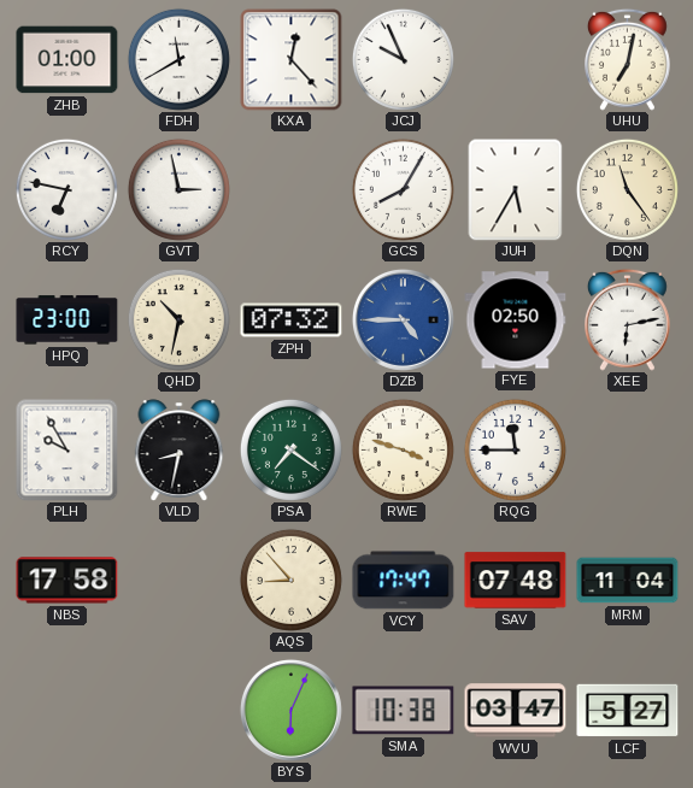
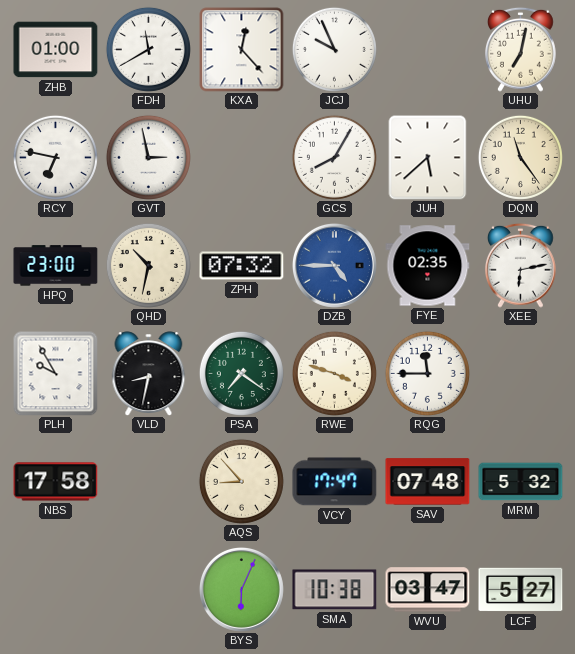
JUH: 5:35 -> 5:38
FYE: 02:50 -> 02:35
MRM: 11:04 -> 5:32
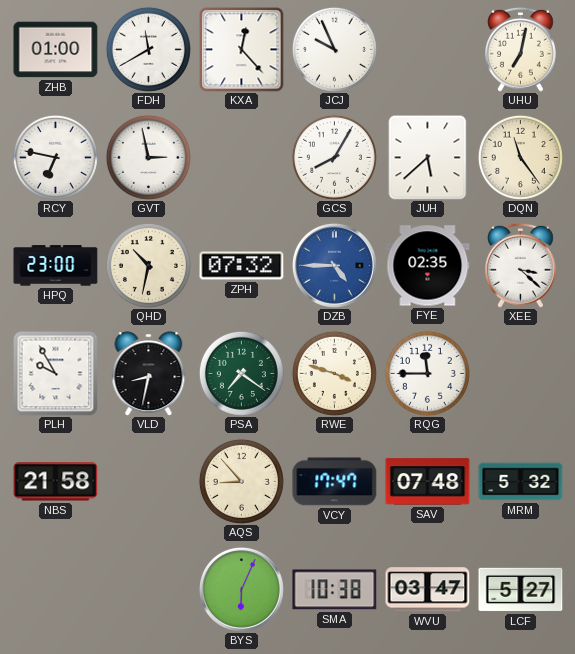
XEE: 6:13 -> 3:22
NBS: 17:58 -> 21:58
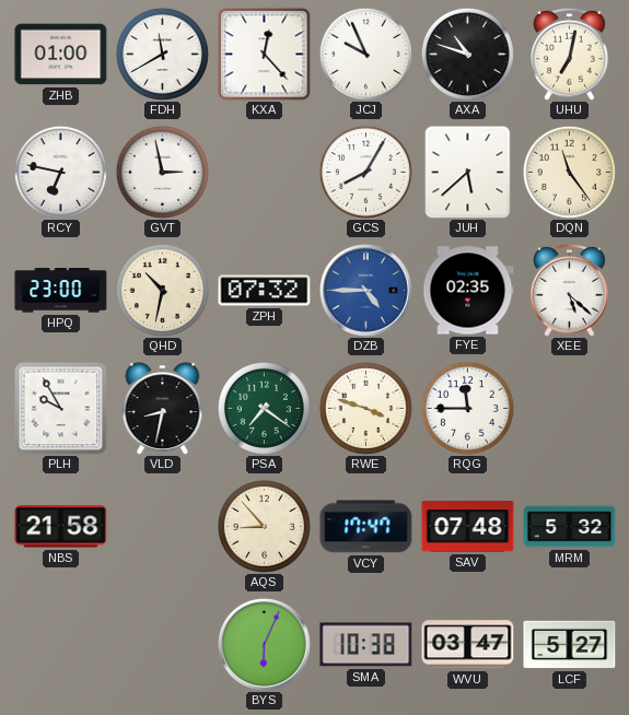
AXA: none -> 10:48
XEE: 3:22 -> 5:22
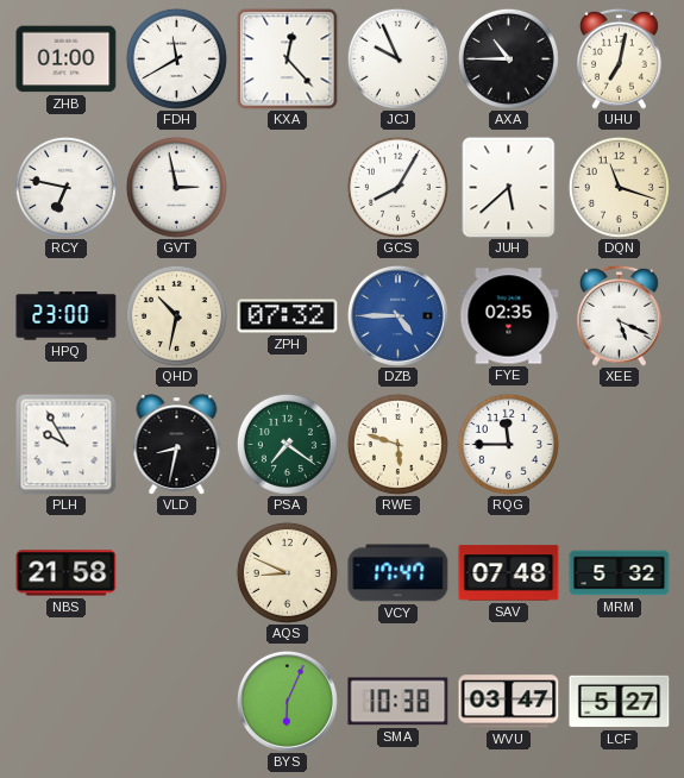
AXA: 10:48 -> 10:45
DQN: 11:24 -> 11:18
XEE: 5:22 -> 5:19
RWE: 3:48 -> 5:48
AQS: 8:53 -> 8:49
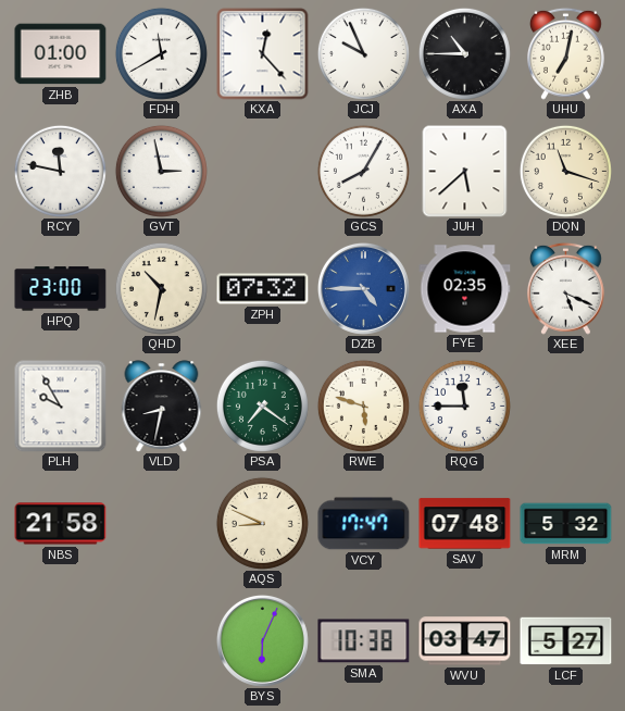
RCY: 6:47 -> 11:47
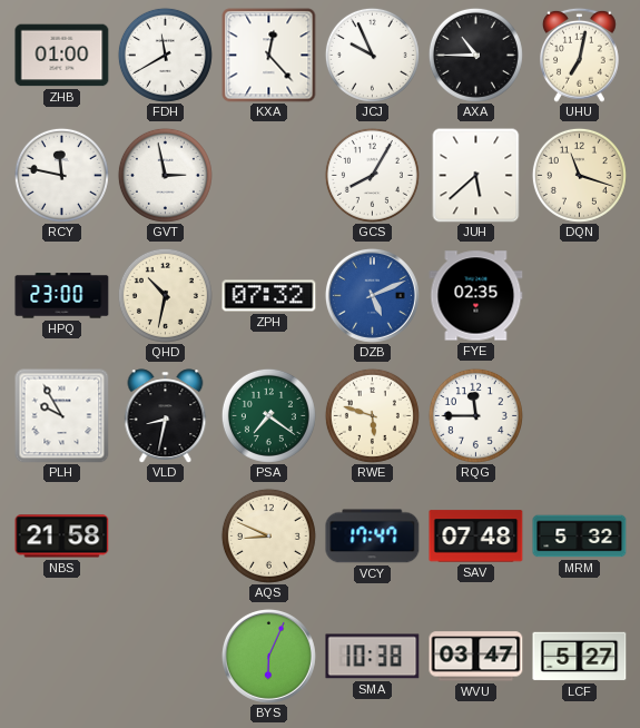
DZB: 4:45 -> 5:11
XEE: 5:19 -> none
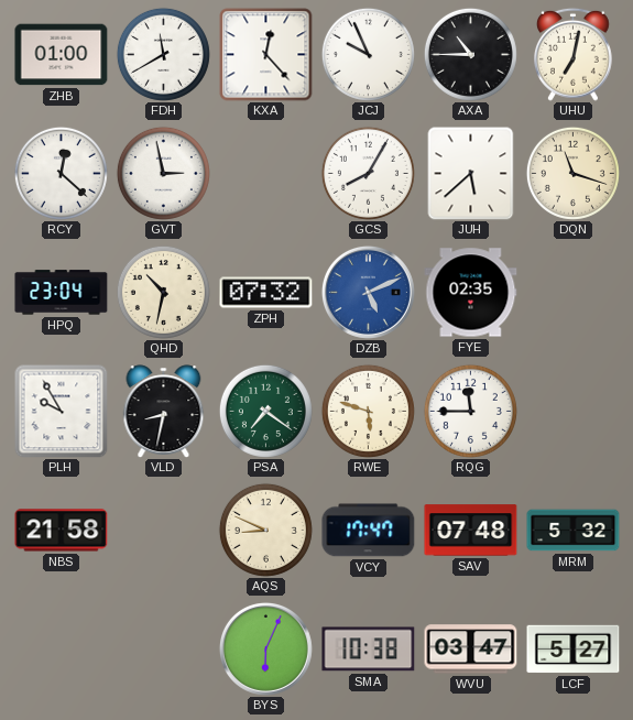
RCY: 11:47 -> 12:22
HPQ: 23:00 -> 23:04
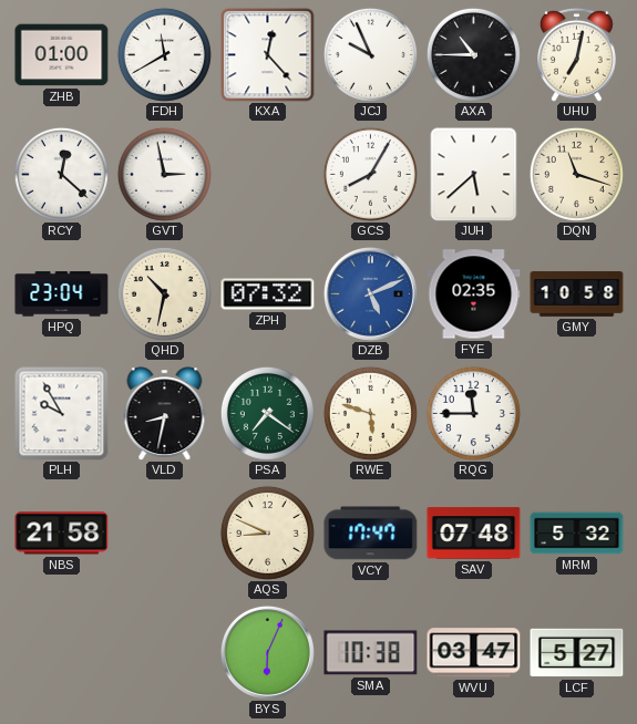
GMY: none -> 10:58
